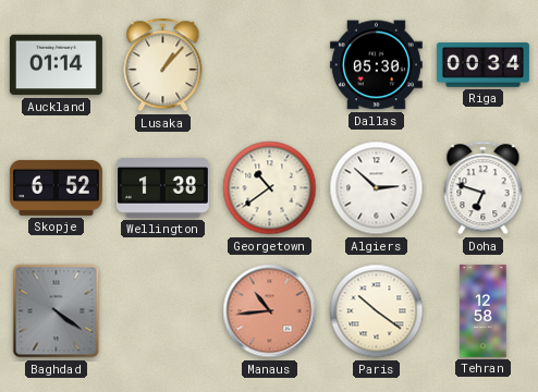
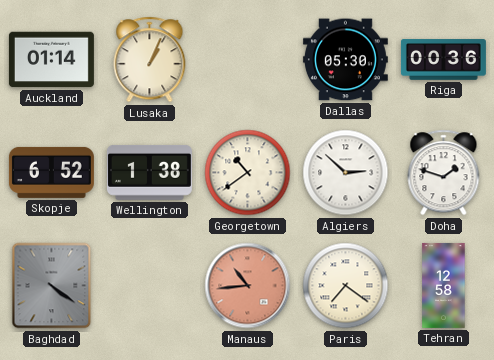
Lusaka: 1:07 -> 1:04
Riga: 00:34 -> 00:36
Doha: 6:48 -> 1:48
Paris: 10:21 -> 7:21
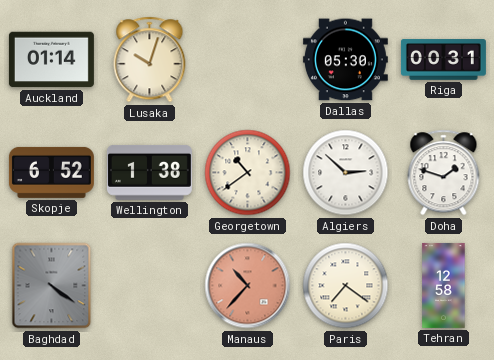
Lusaka: 1:04 -> 10:03
Riga: 00:36 -> 00:31
Manaus: 10:44 -> 10:37
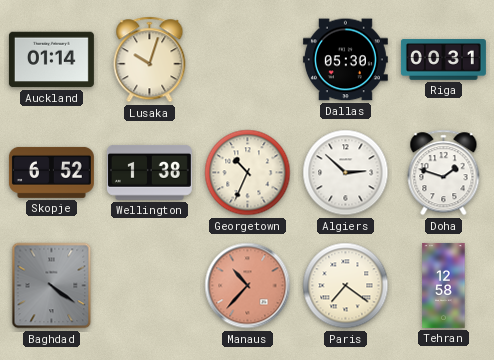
Georgetown: 10:39 -> 10:34
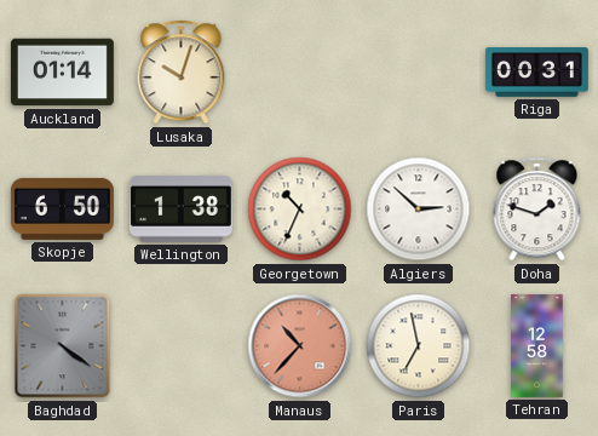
Dallas: 05:30 -> none
Skopje: 6:52 -> 6:50
Paris: 7:21 -> 6:58
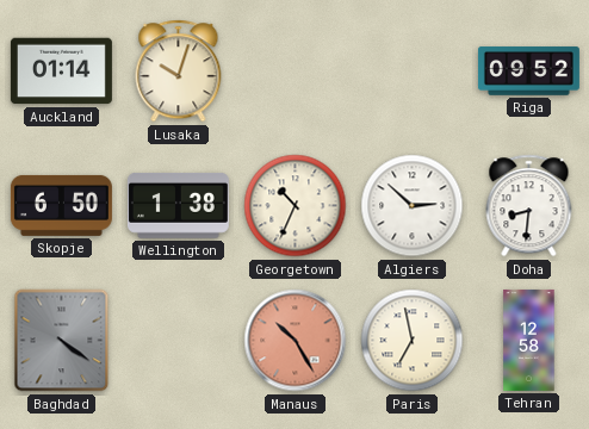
Riga: 00:31 -> 09:52
Doha: 1:48 -> 8:31
Manaus: 10:37 -> 10:25
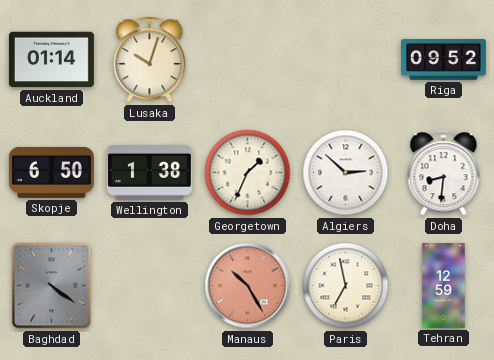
Georgetown: 10:34 -> 1:34
Tehran: 12:58 -> 12:59
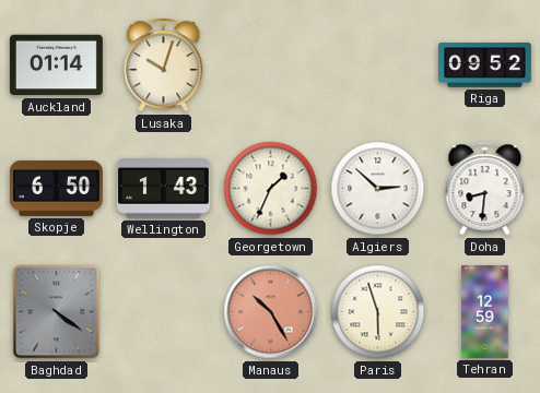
Wellington: 1:38 -> 1:43
Paris: 6:58 -> 5:57
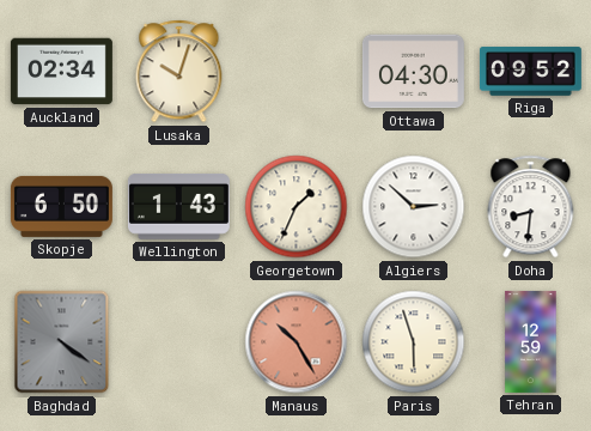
Auckland: 01:14 -> 02:34
Ottawa: none -> 04:30
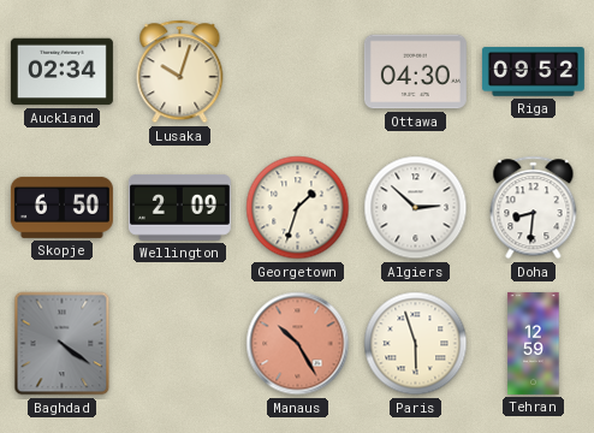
Wellington: 1:43 -> 2:09
Georgetown: 1:34 -> 1:33
